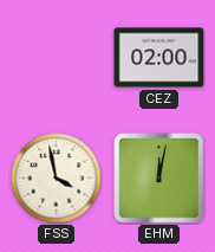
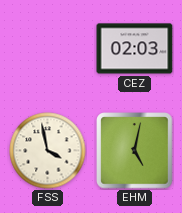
CEZ: 02:00 -> 02:03
EHM: 12:02 -> 5:02
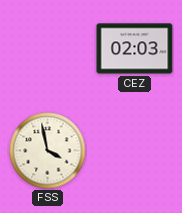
EHM: 5:02 -> none
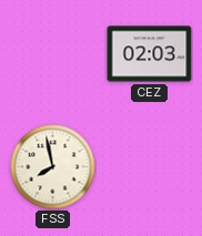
FSS: 3:58 -> 7:58
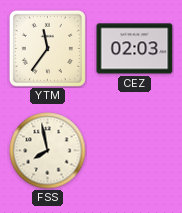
YTM: none -> 11:36
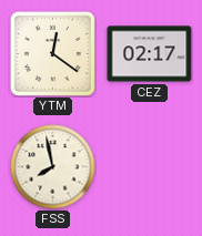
YTM: 11:36 -> 12:21
CEZ: 02:03 -> 02:17
